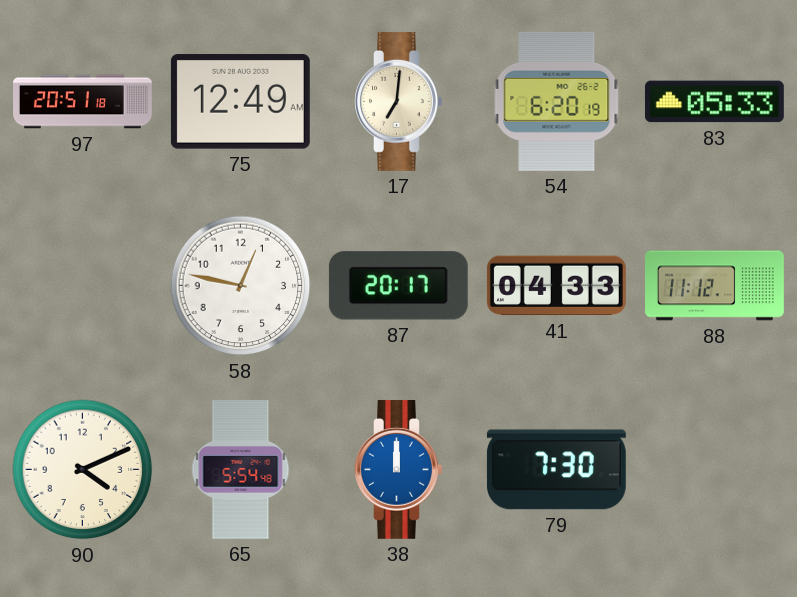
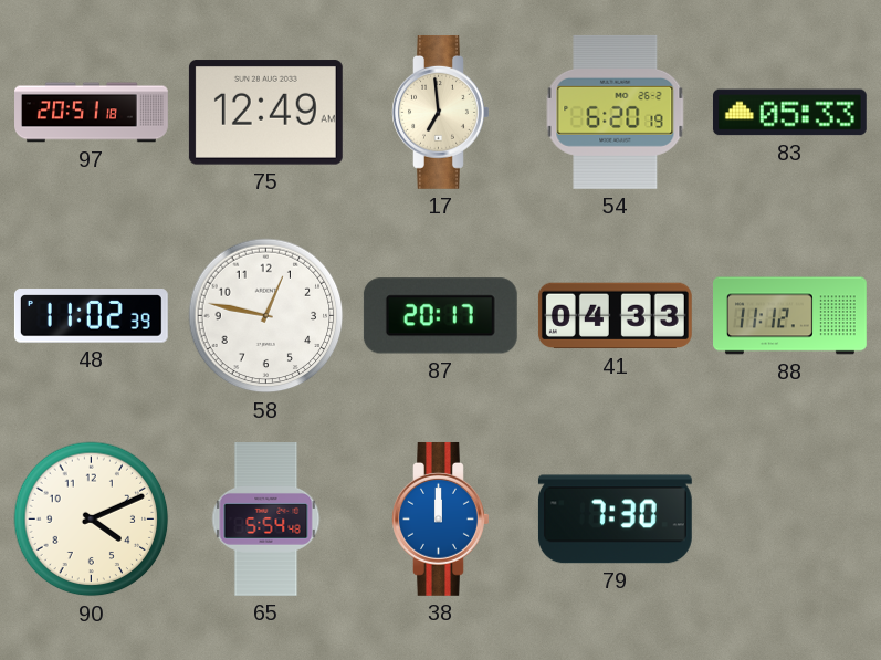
17: 7:01 -> 6:59
48: none -> 11:02
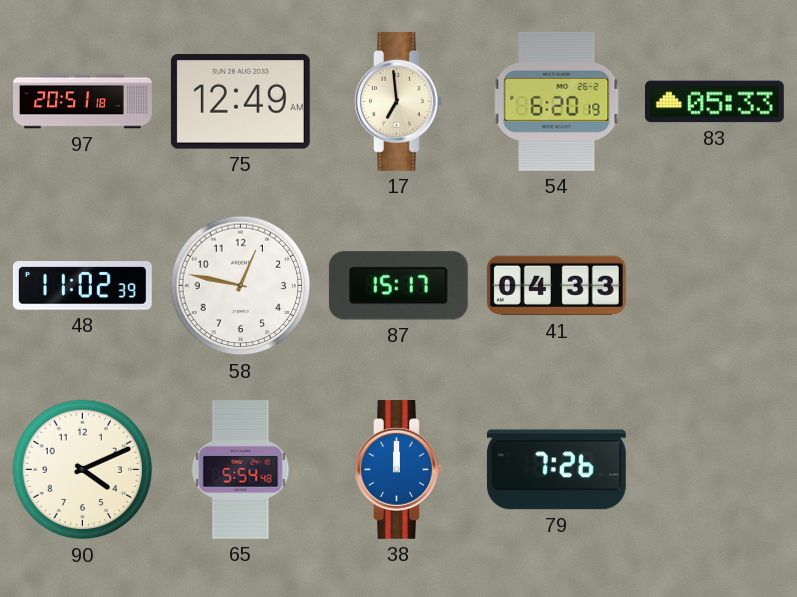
87: 20:17 -> 15:17
88: 11:12 -> none
79: 7:30 -> 7:26
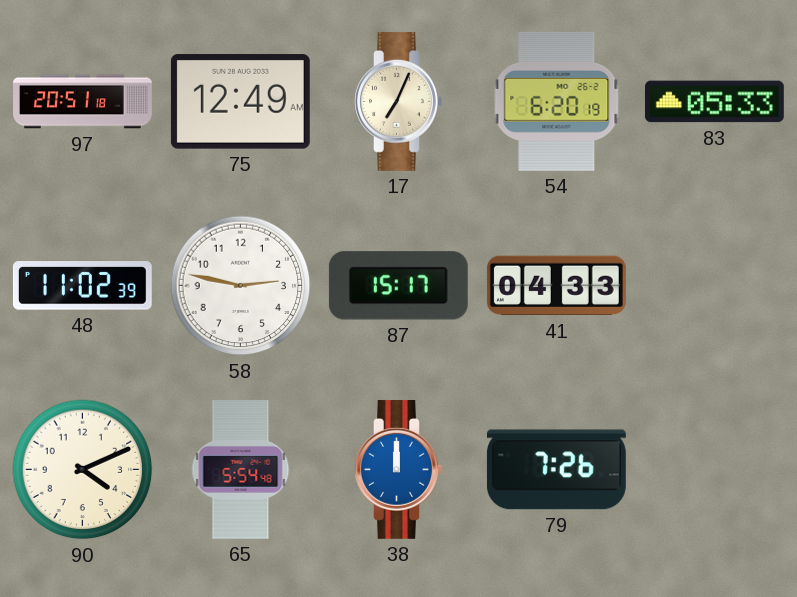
17: 6:59 -> 7:04
58: 12:47 -> 2:47
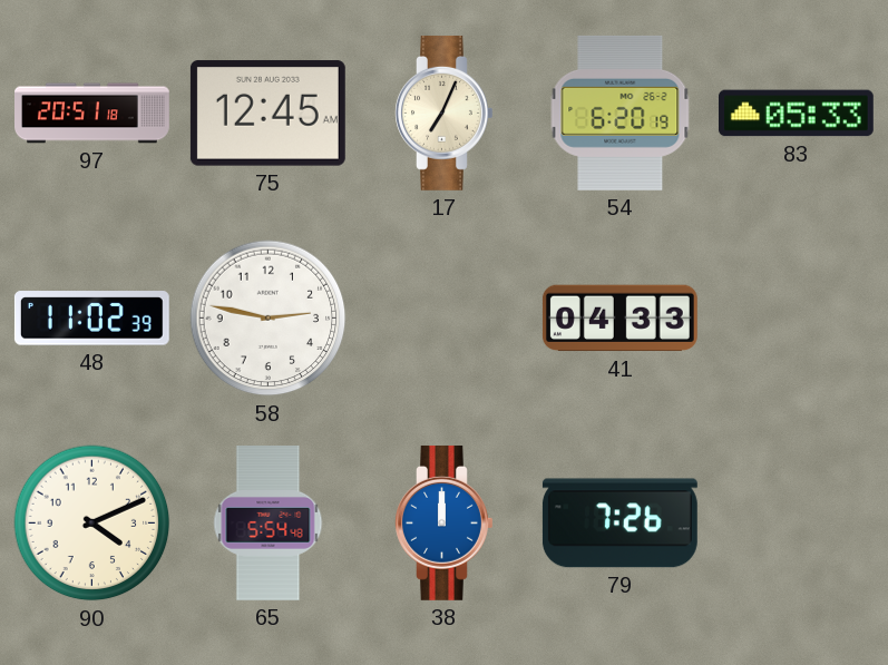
75: 12:49 -> 12:45
87: 15:17 -> none
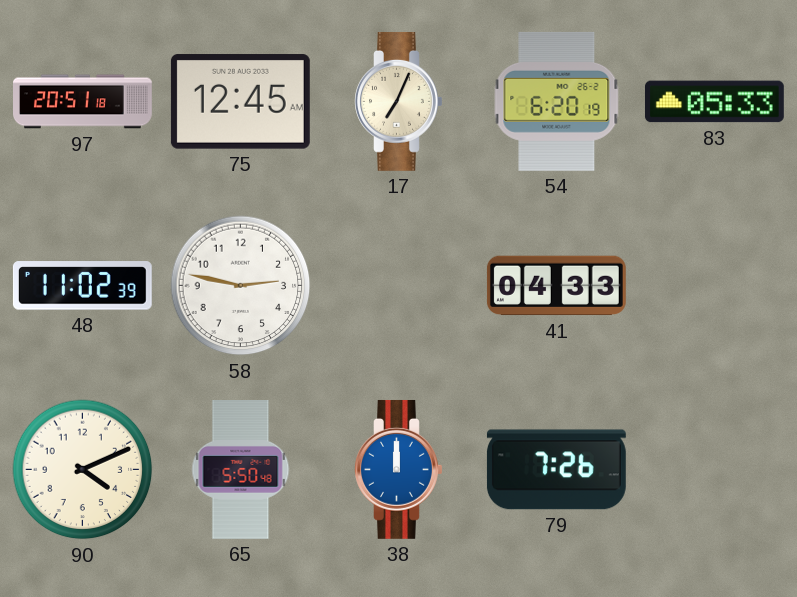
65: 5:54 -> 5:50
